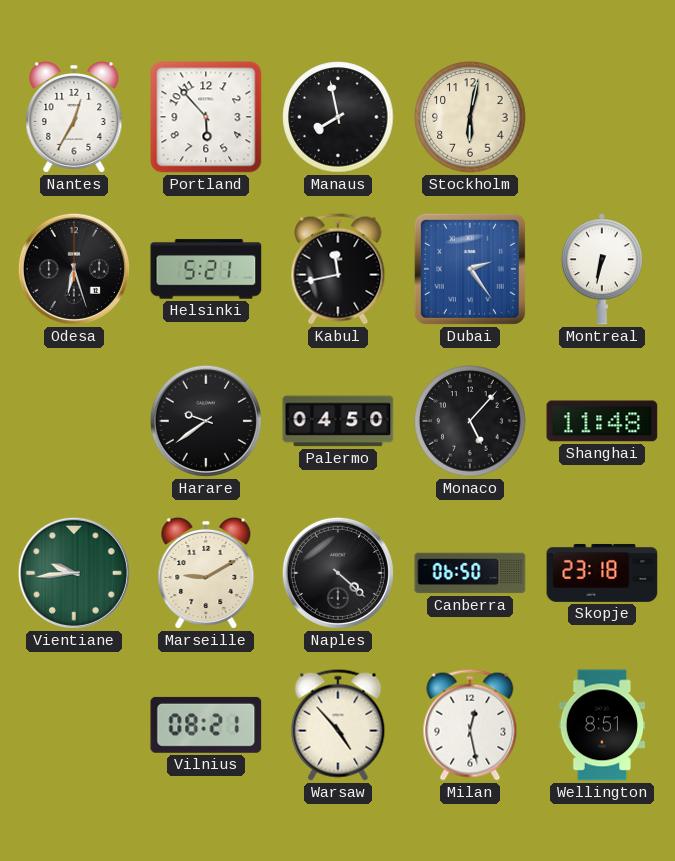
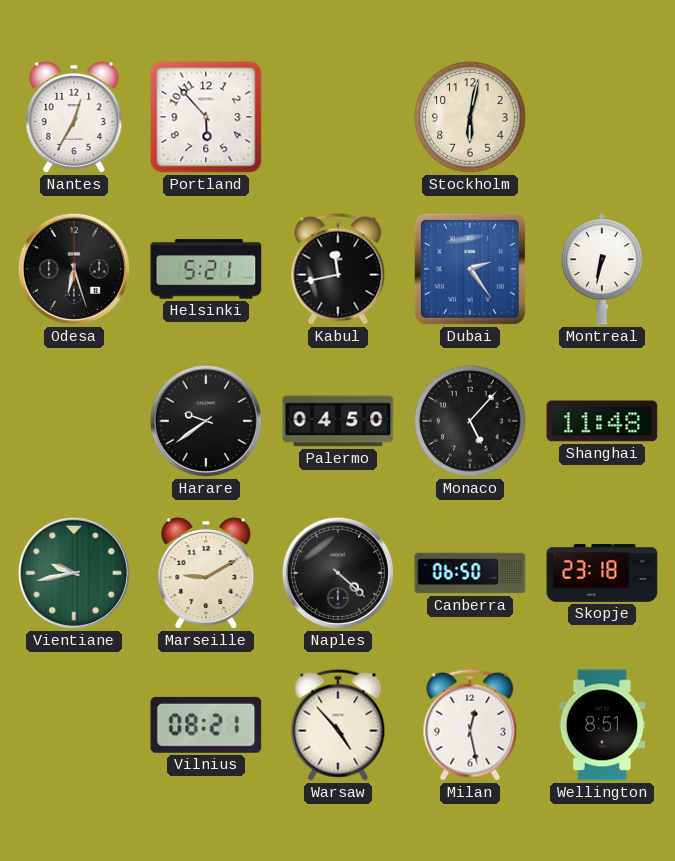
Manaus: 7:58 -> none
Vientiane: 9:44 -> 9:43
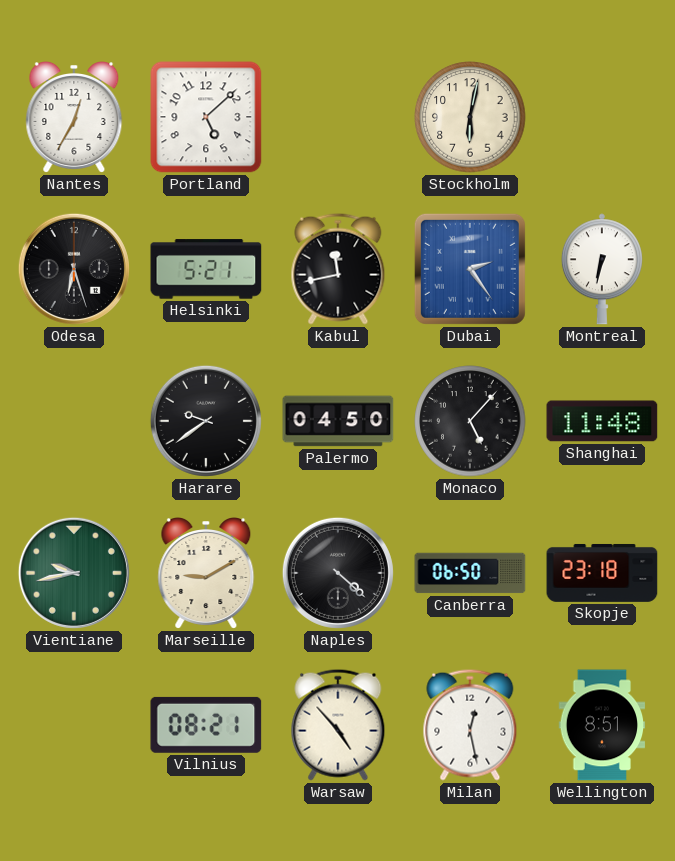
Portland: 5:53 -> 5:08
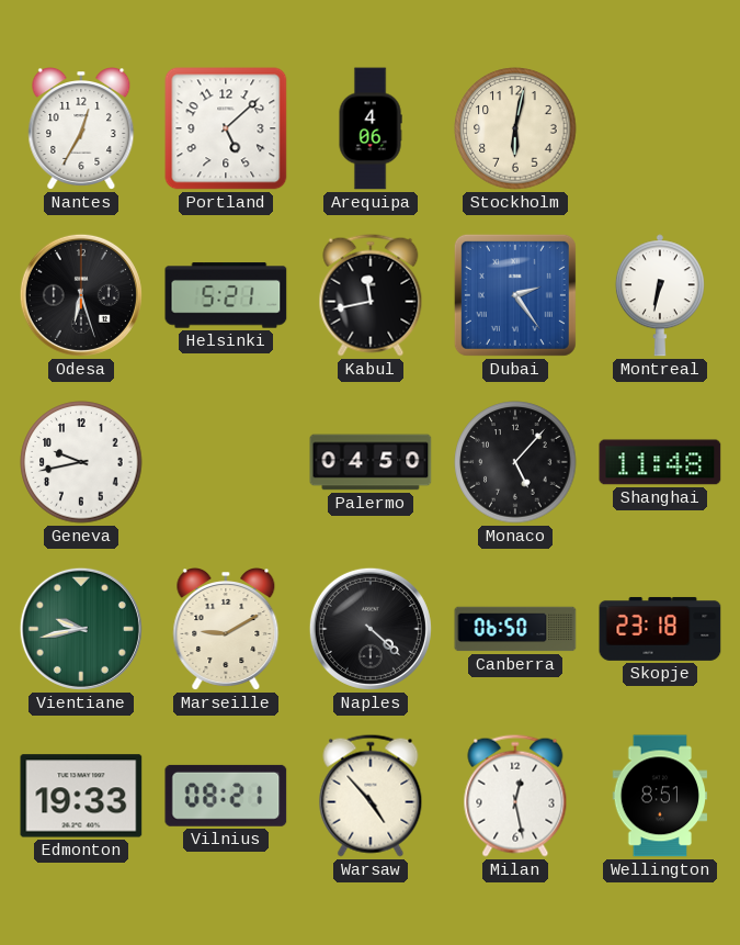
Arequipa: none -> 4:06
Geneva: none -> 9:43
Harare: 9:39 -> none
Edmonton: none -> 19:33
